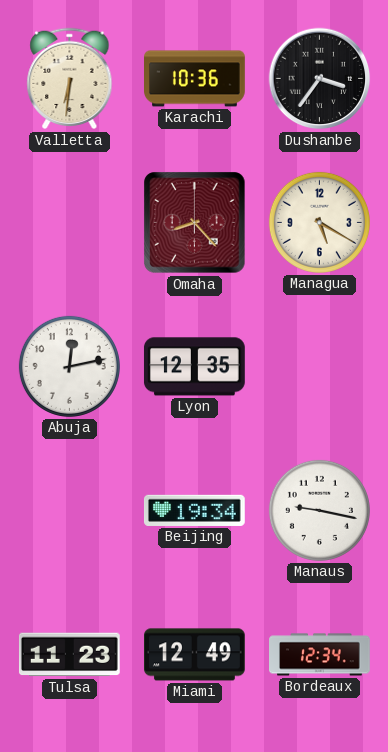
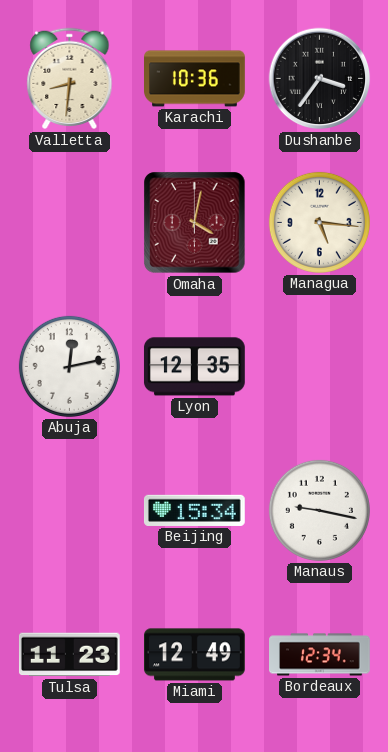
Valletta: 6:31 -> 8:31
Omaha: 8:23 -> 4:02
Managua: 5:20 -> 5:16
Beijing: 19:34 -> 15:34
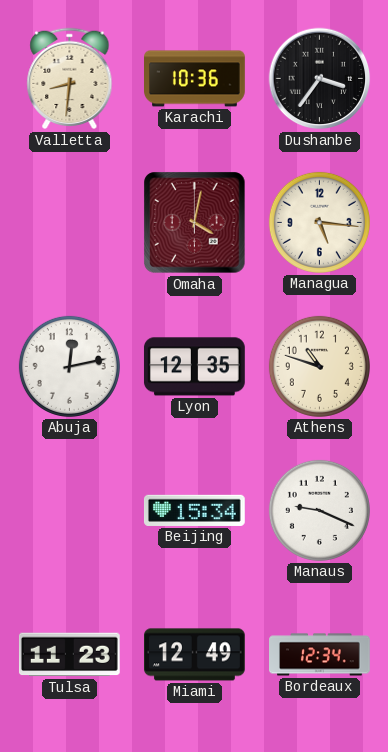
Athens: none -> 10:48
Manaus: 9:17 -> 9:19
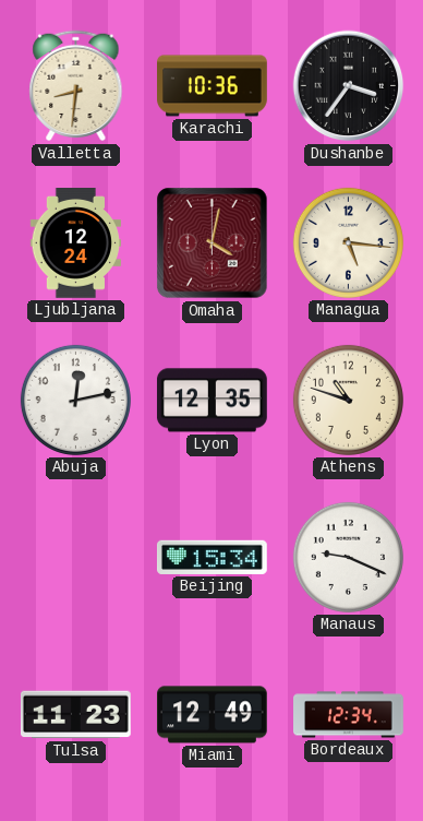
Ljubljana: none -> 12:24
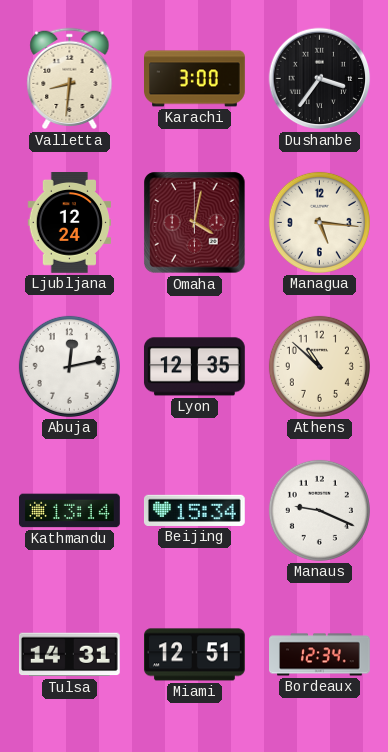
Karachi: 10:36 -> 3:00
Athens: 10:48 -> 10:52
Kathmandu: none -> 13:14
Tulsa: 11:23 -> 14:31
Miami: 12:49 -> 12:51
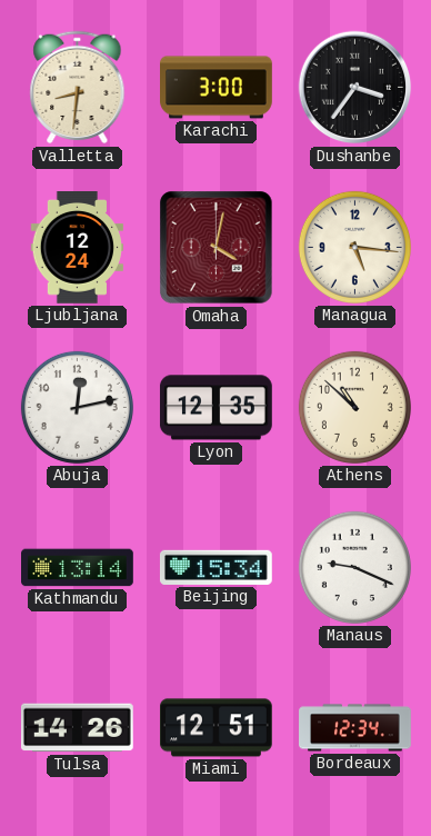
Tulsa: 14:31 -> 14:26
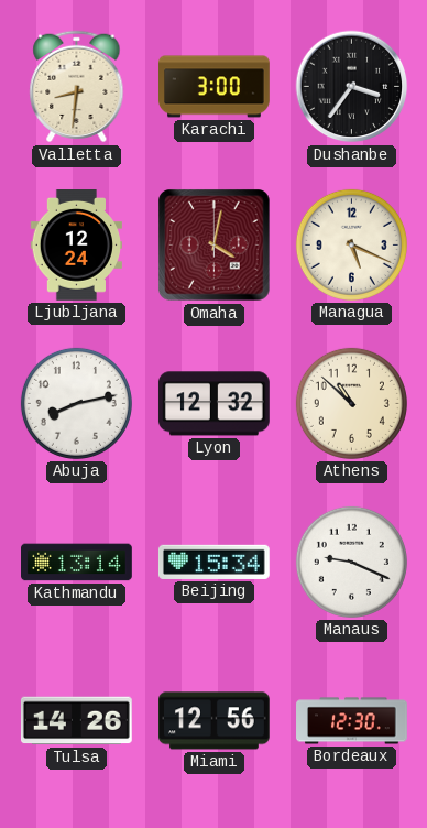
Managua: 5:16 -> 5:19
Abuja: 12:13 -> 8:13
Lyon: 12:35 -> 12:32
Miami: 12:51 -> 12:56
Bordeaux: 12:34 -> 12:30
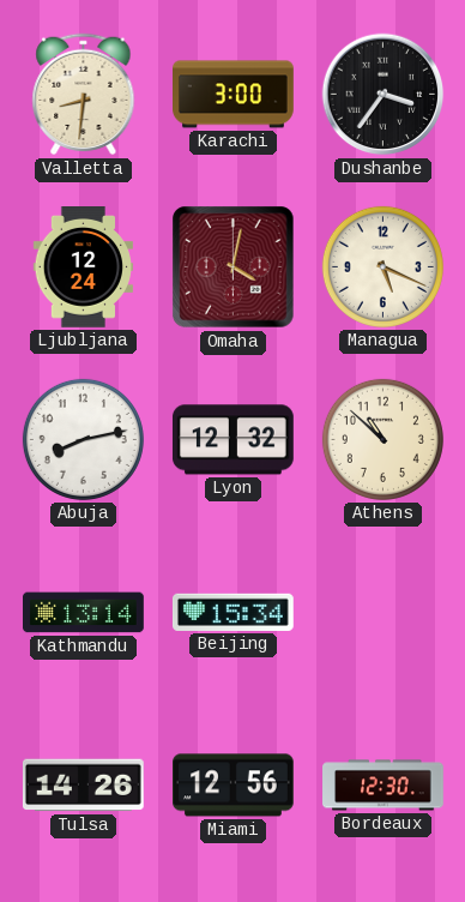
Manaus: 9:19 -> none
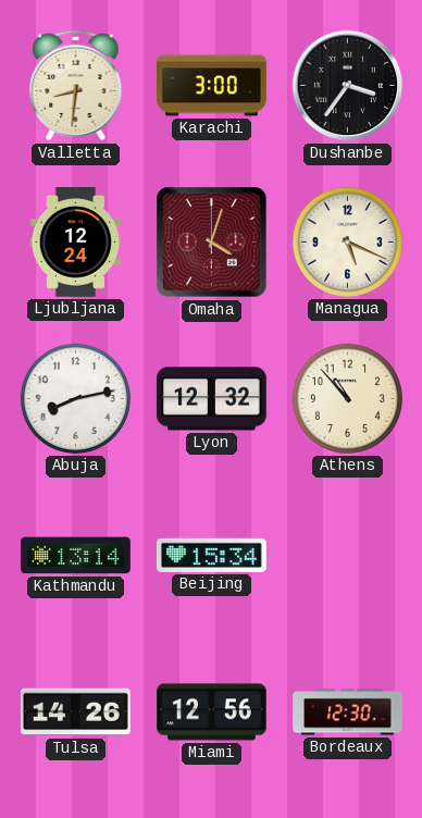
Omaha: 4:02 -> 4:03
Athens: 10:52 -> 10:53
